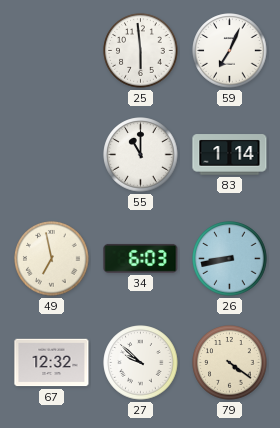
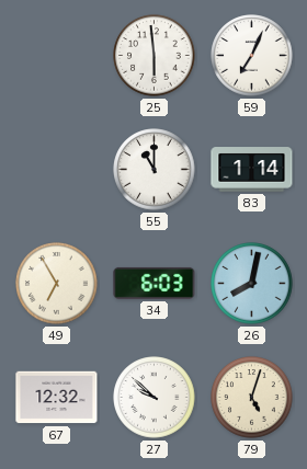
49: 6:58 -> 6:55
26: 8:43 -> 8:02
79: 4:21 -> 5:03
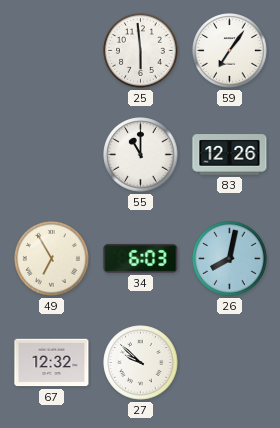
59: 7:04 -> 7:06
83: 1:14 -> 12:26
79: 5:03 -> none
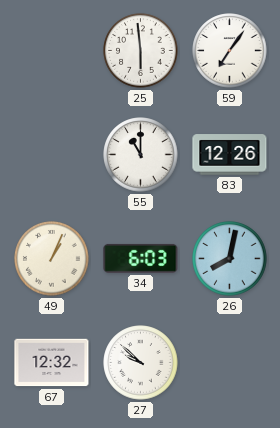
49: 6:55 -> 1:04
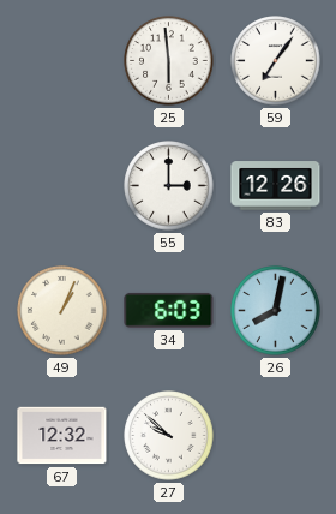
55: 11:00 -> 3:00
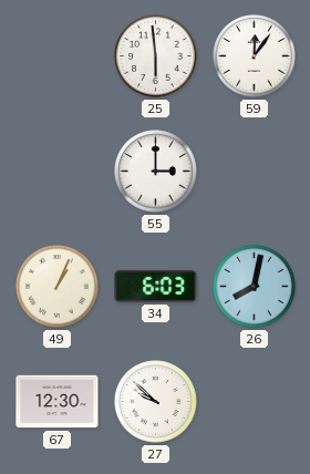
59: 7:06 -> 12:06
83: 12:26 -> none
67: 12:32 -> 12:30
